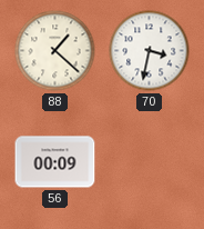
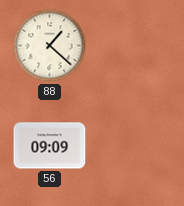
70: 3:32 -> none
56: 00:09 -> 09:09
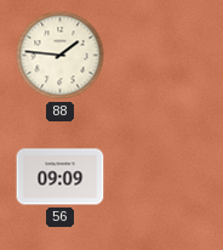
88: 1:22 -> 1:46
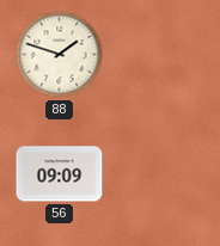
88: 1:46 -> 1:48
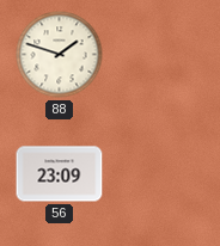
56: 09:09 -> 23:09
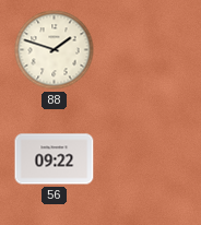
56: 23:09 -> 09:22
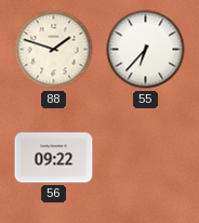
55: none -> 6:37
